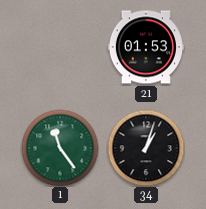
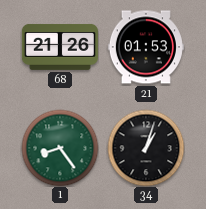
68: none -> 21:26
1: 11:24 -> 8:24
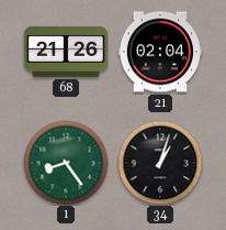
21: 01:53 -> 02:04
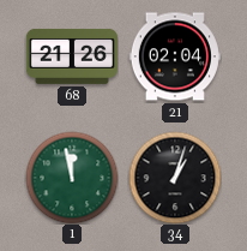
1: 8:24 -> 11:58
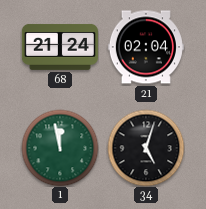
68: 21:26 -> 21:24
34: 1:03 -> 5:03
